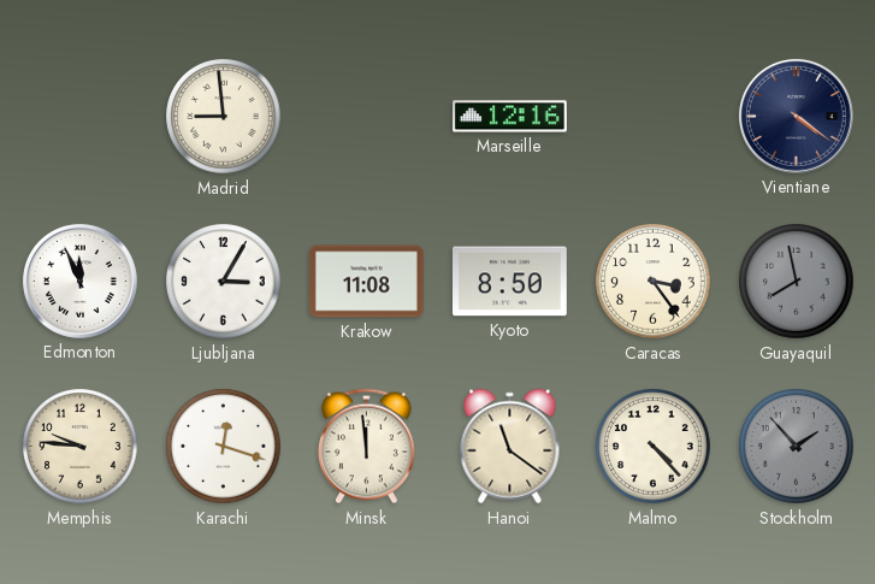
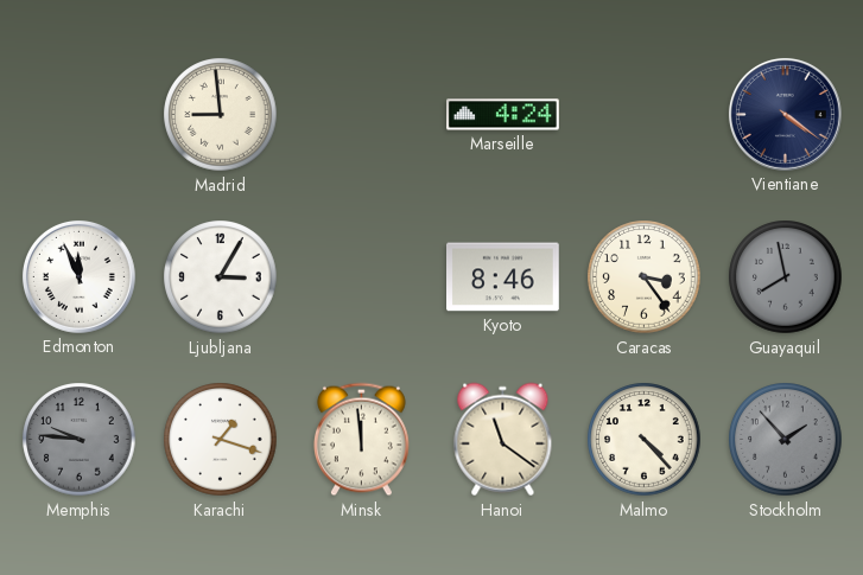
Marseille: 12:16 -> 4:24
Krakow: 11:08 -> none
Kyoto: 8:50 -> 8:46
Memphis dial: cream -> grey
Karachi: 12:18 -> 1:18
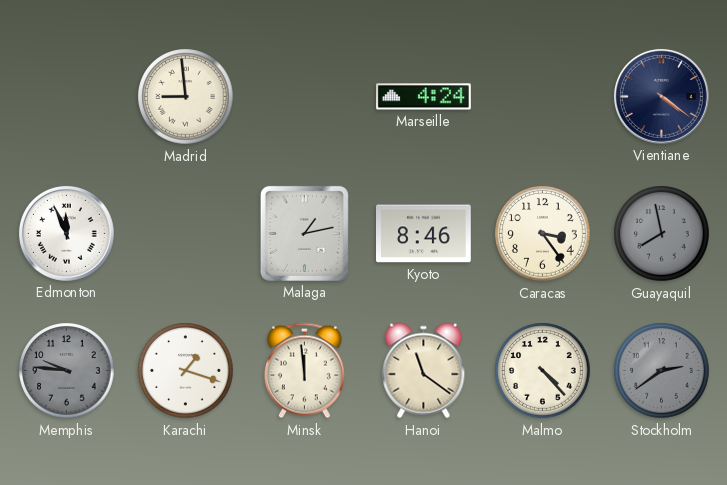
Ljubljana: 3:05 -> none
Malaga: none -> 1:13
Stockholm: 1:53 -> 2:39
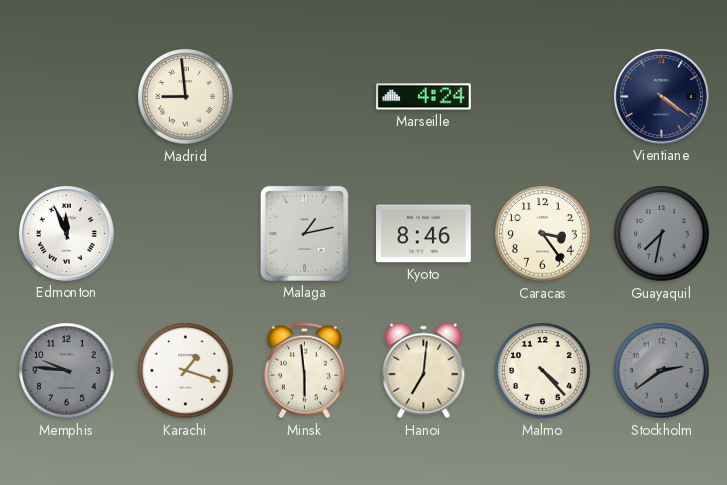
Guayaquil: 7:58 -> 7:32
Minsk: 11:59 -> 5:59
Hanoi: 11:21 -> 7:01
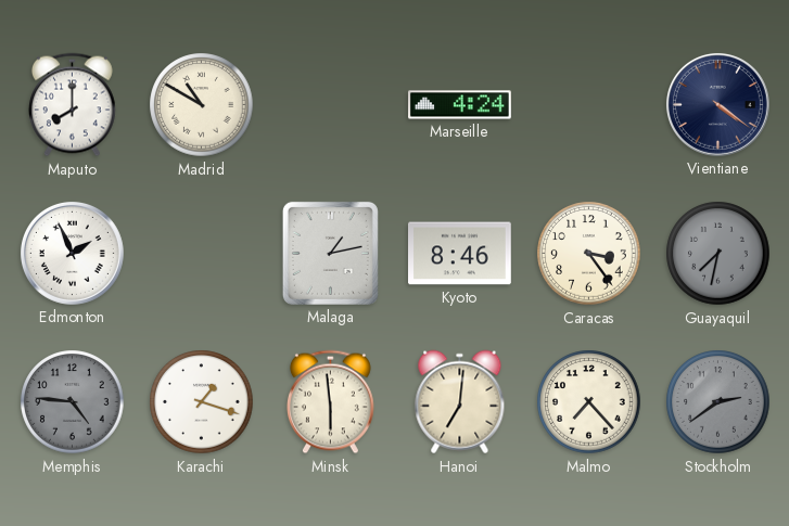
Maputo: none -> 8:00
Madrid: 8:59 -> 10:50
Edmonton: 11:56 -> 1:56
Memphis: 9:46 -> 4:46
Malmo: 4:23 -> 7:23
